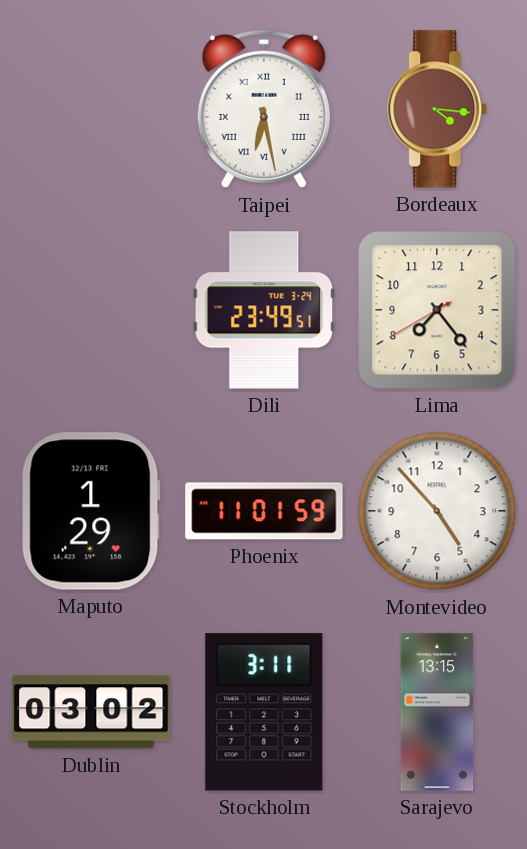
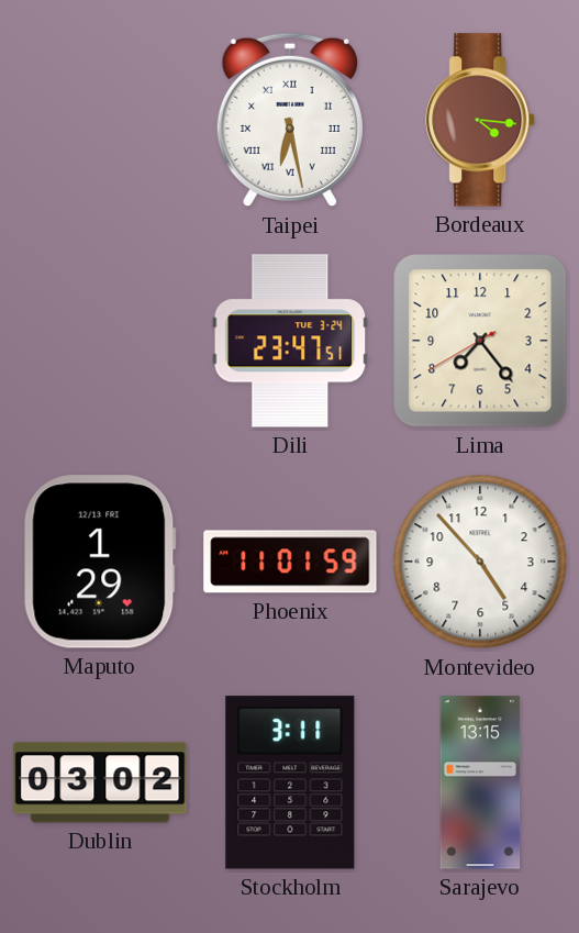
Dili: 23:49 -> 23:47
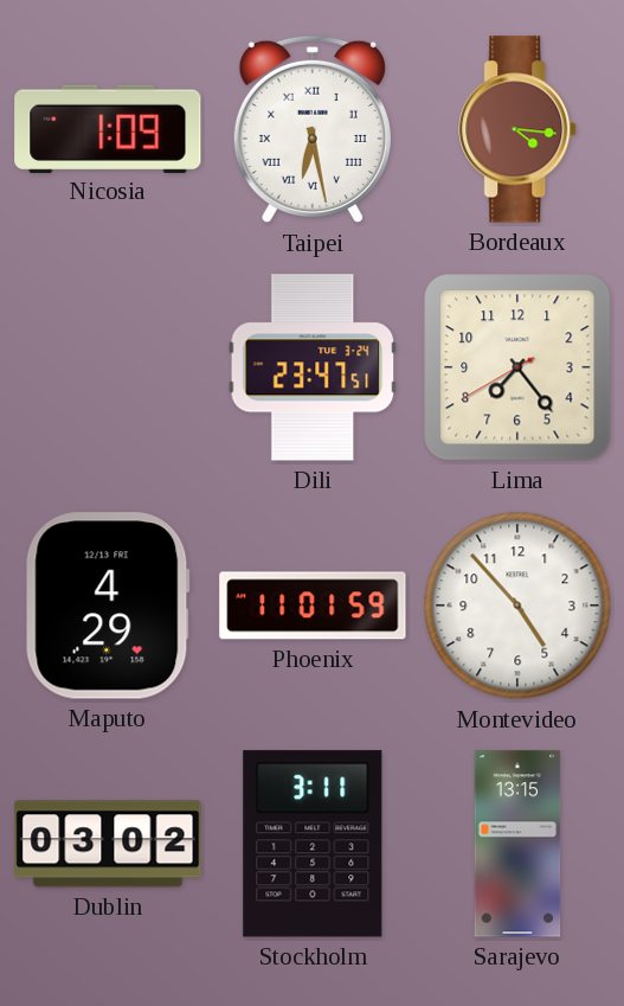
Nicosia: none -> 1:09
Maputo: 1:29 -> 4:29
